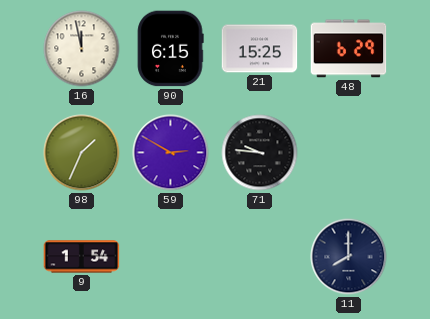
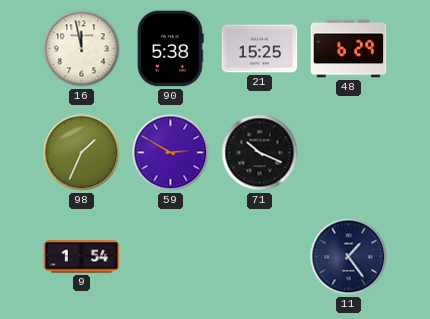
90: 6:15 -> 5:38
71: 9:46 -> 10:19
11: 8:00 -> 1:24
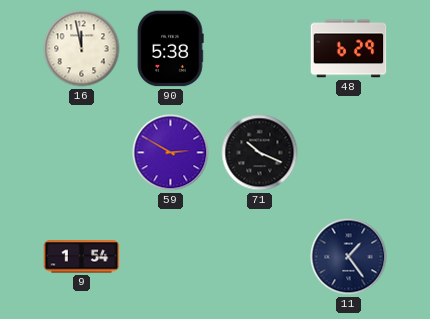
21: 15:25 -> none
98: 1:34 -> none
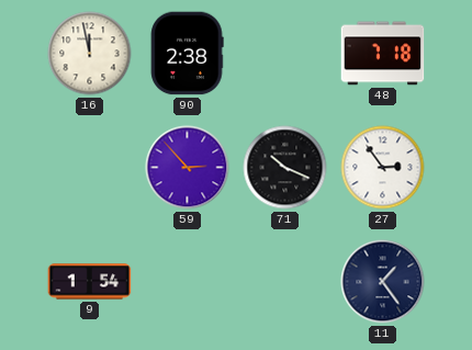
90: 5:38 -> 2:38
48: 6:29 -> 7:18
59: 2:50 -> 2:53
27: none -> 2:54
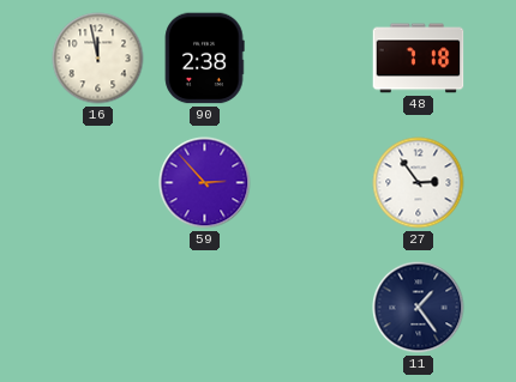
71: 10:19 -> none
9: 1:54 -> none
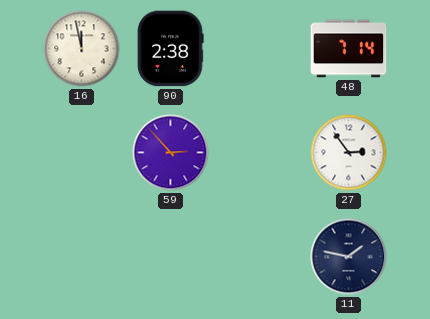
48: 7:18 -> 7:14
11: 1:24 -> 1:47
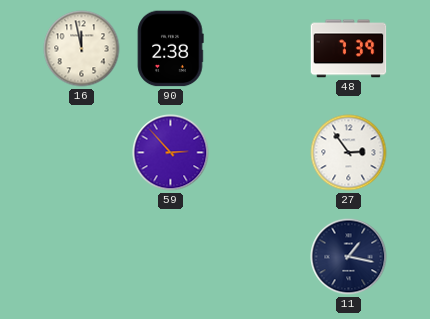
48: 7:14 -> 7:39
11: 1:47 -> 1:17
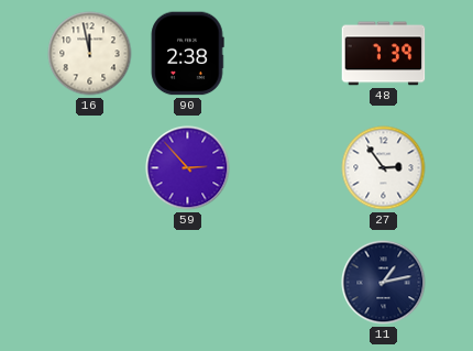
11: 1:17 -> 1:13
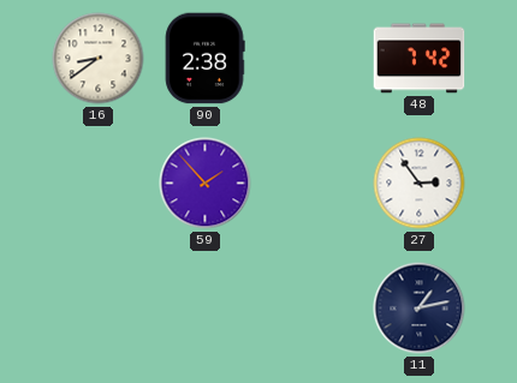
16: 11:58 -> 8:39
48: 7:39 -> 7:42
59: 2:53 -> 1:53
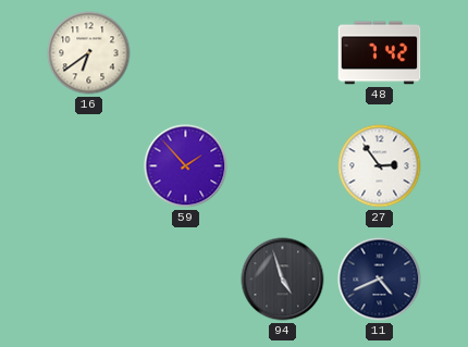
16: 8:39 -> 6:39
90: 2:38 -> none
94: none -> 4:57
11: 1:13 -> 4:41
